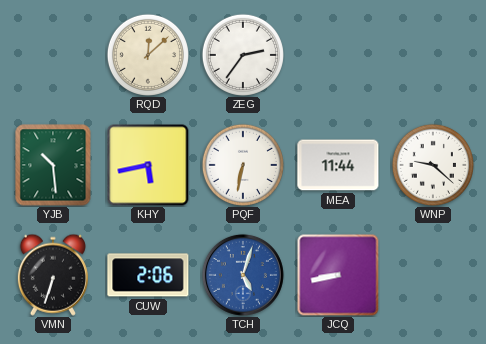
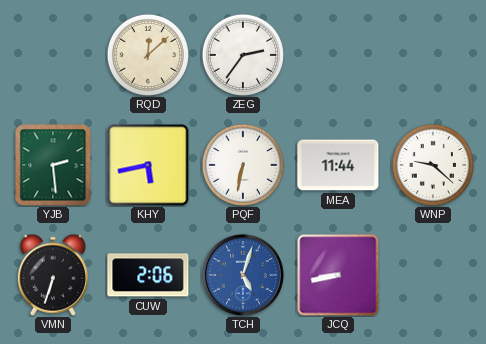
YJB: 10:29 -> 2:29
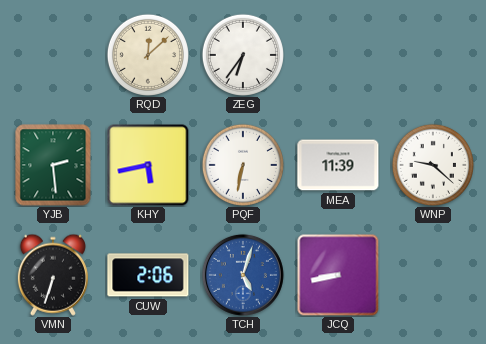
ZEG: 2:36 -> 6:36
MEA: 11:44 -> 11:39
